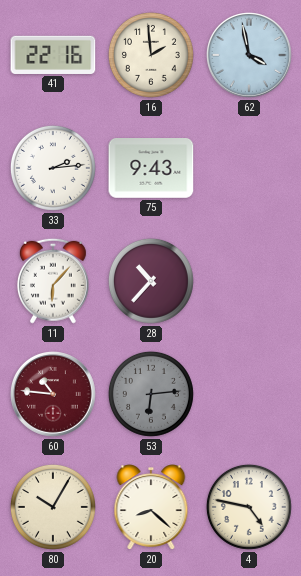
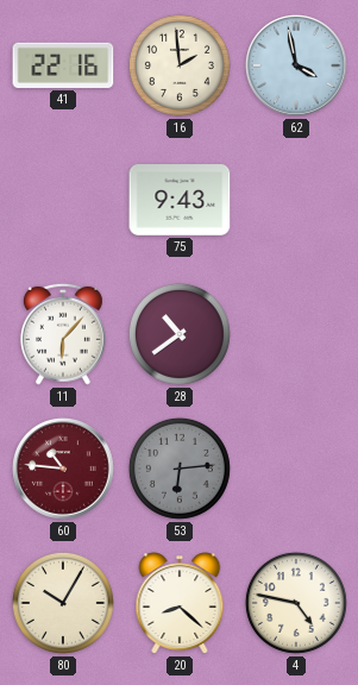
33: 2:14 -> none
28: 10:37 -> 10:39
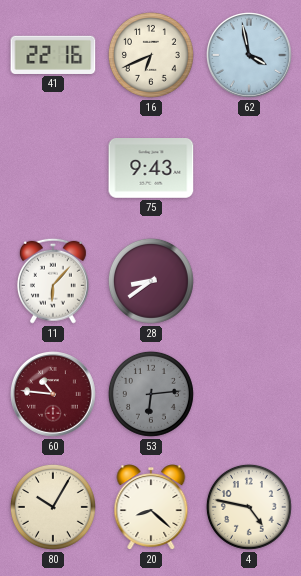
16: 1:59 -> 6:41
28: 10:39 -> 8:39
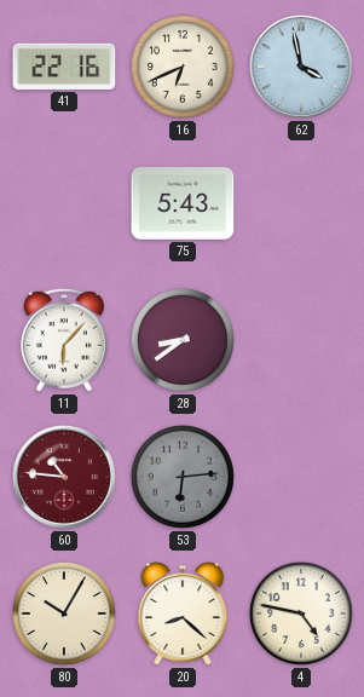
75: 9:43 -> 5:43
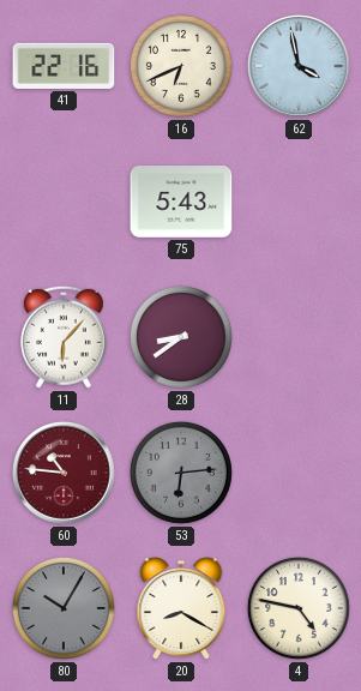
80 dial: cream -> grey
20: 8:22 -> 8:20
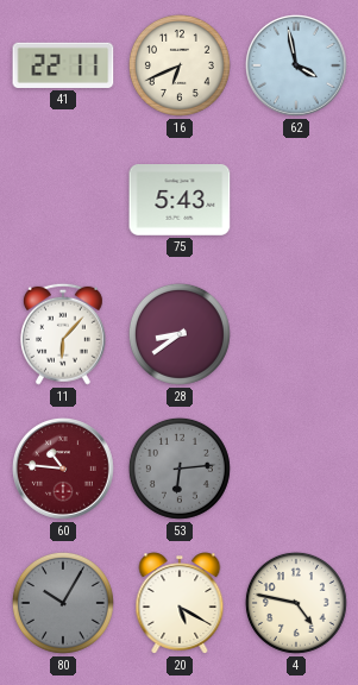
41: 22:16 -> 22:11
20: 8:20 -> 5:20
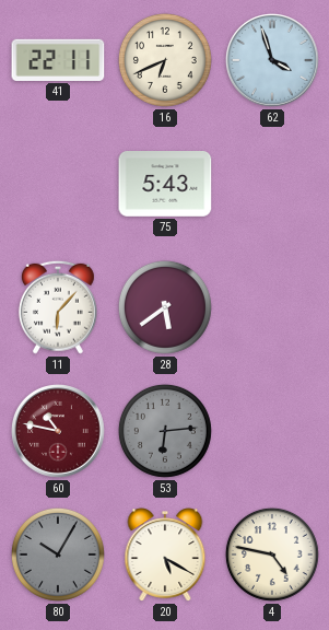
62: 3:58 -> 3:57
28: 8:39 -> 5:39
60: 10:46 -> 10:47
